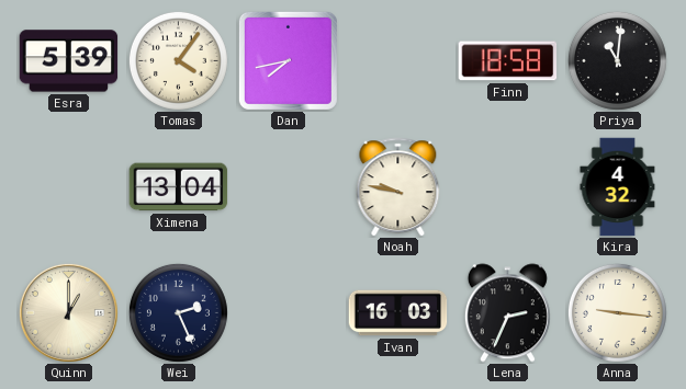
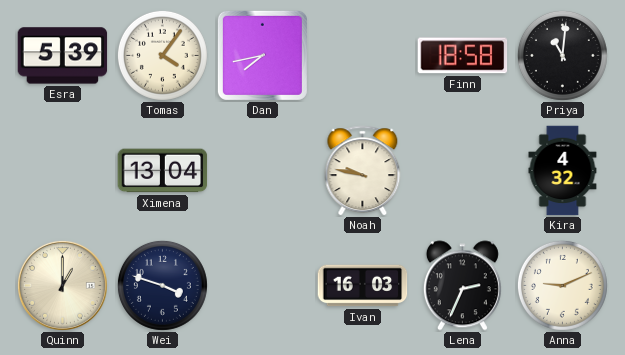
Wei: 2:26 -> 3:48
Anna: 9:16 -> 9:11
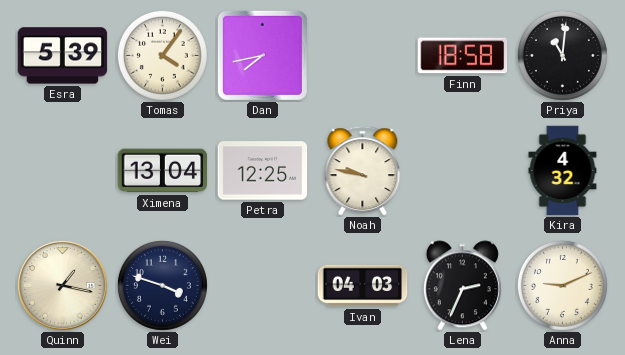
Petra: none -> 12:25
Quinn: 1:00 -> 1:17
Ivan: 16:03 -> 04:03
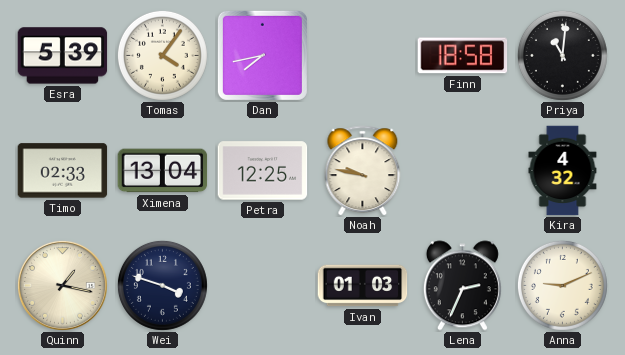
Timo: none -> 02:33
Ivan: 04:03 -> 01:03
